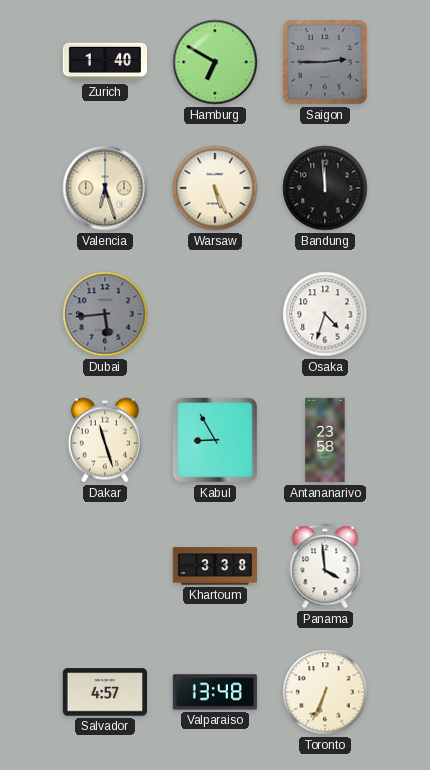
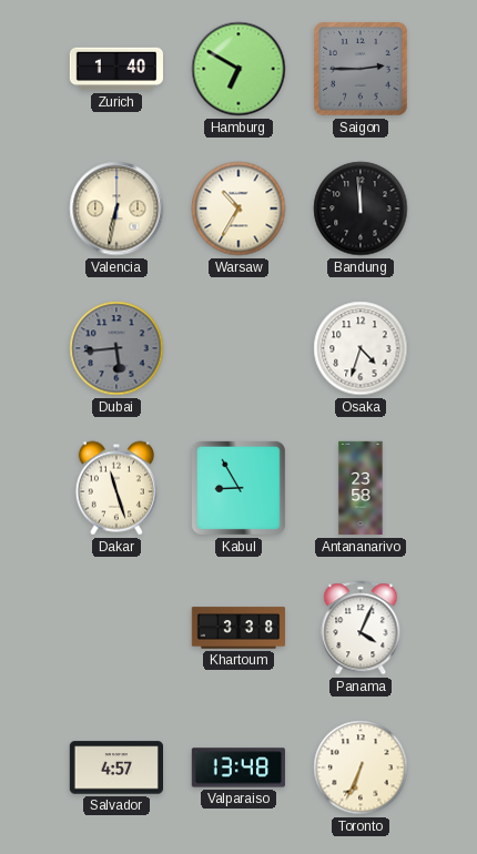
Valencia: 6:27 -> 6:32
Warsaw: 5:26 -> 10:35
Panama: 3:59 -> 4:04
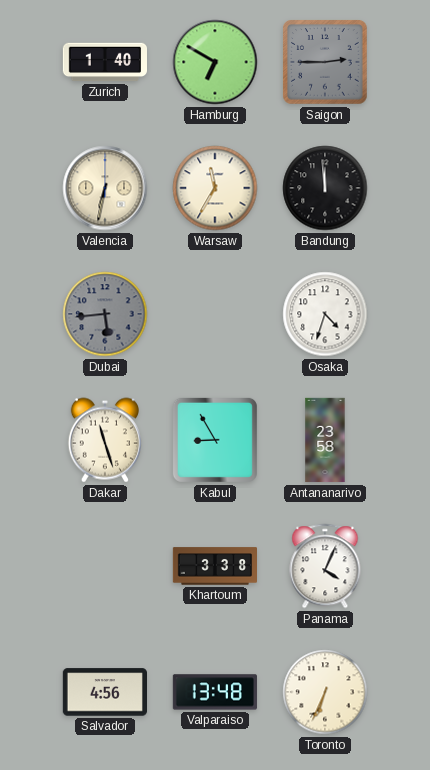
Warsaw: 10:35 -> 11:35
Salvador: 4:57 -> 4:56
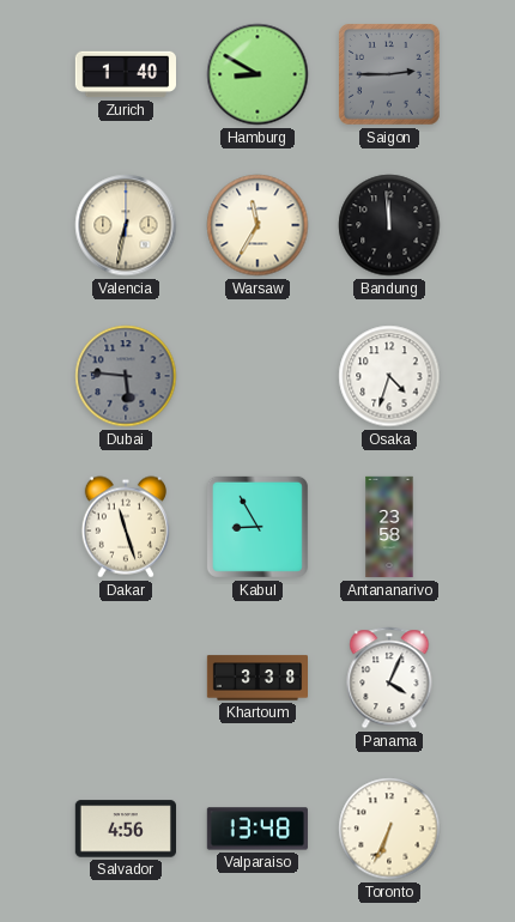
Hamburg: 6:50 -> 8:50
Dubai: 5:44 -> 5:46
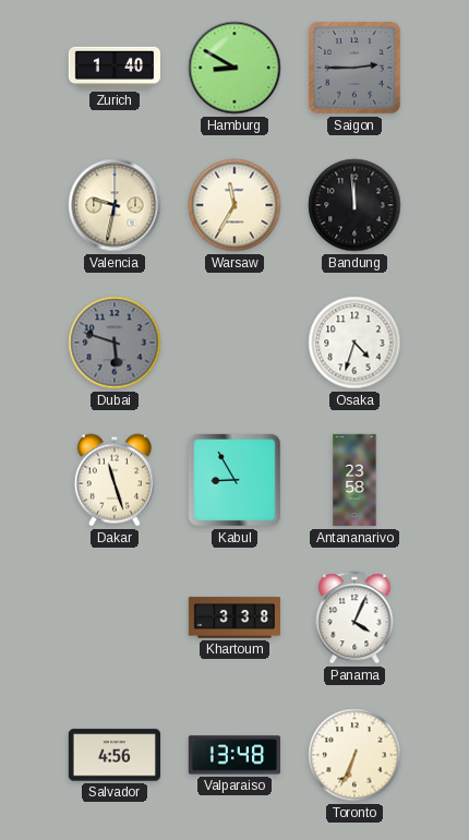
Valencia: 6:32 -> 9:32
Dubai: 5:46 -> 5:48
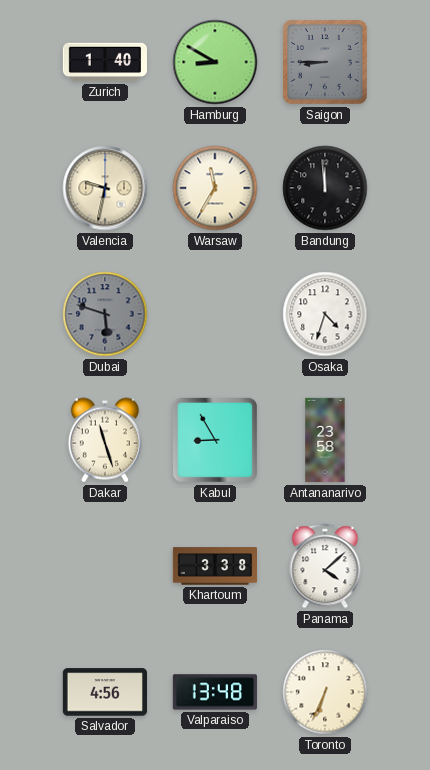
Saigon: 2:45 -> 8:45
Panama: 4:04 -> 4:08
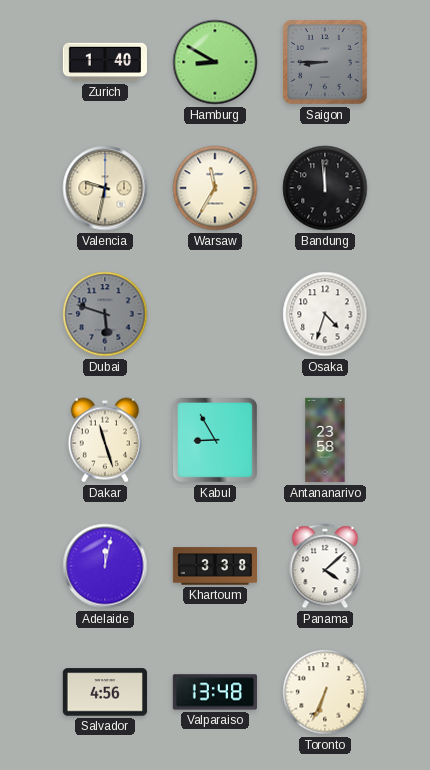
Adelaide: none -> 12:02
